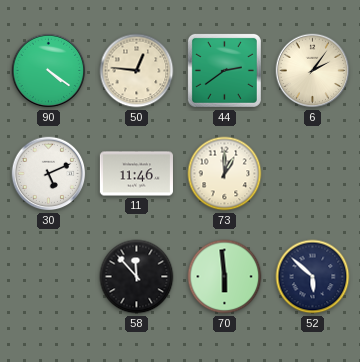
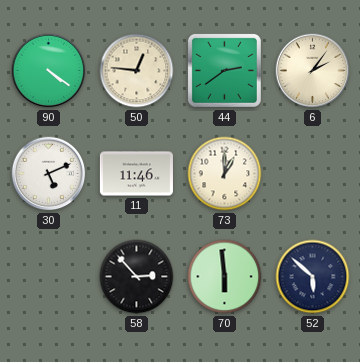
58: 11:53 -> 2:53
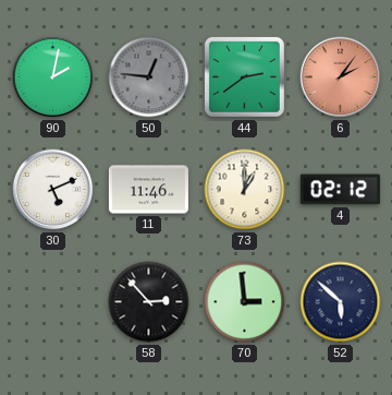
90: 4:21 -> 2:02
50 dial: cream -> grey
6 dial: cream -> salmon
4: none -> 02:12
70: 5:59 -> 2:59
